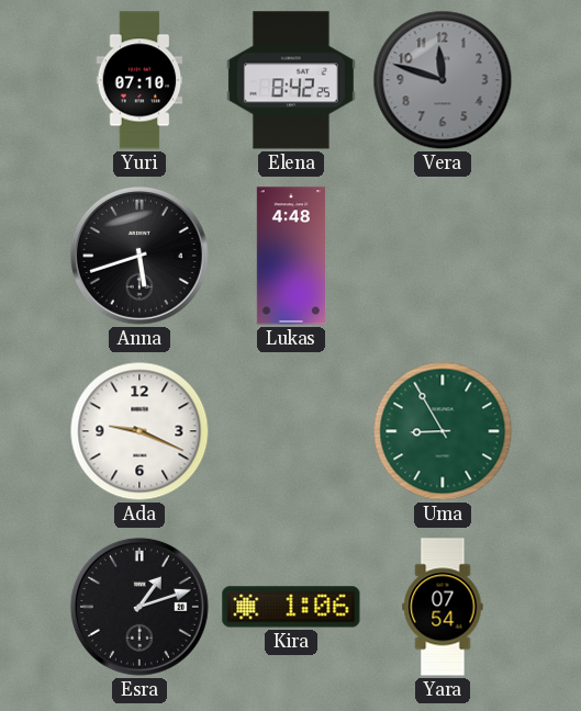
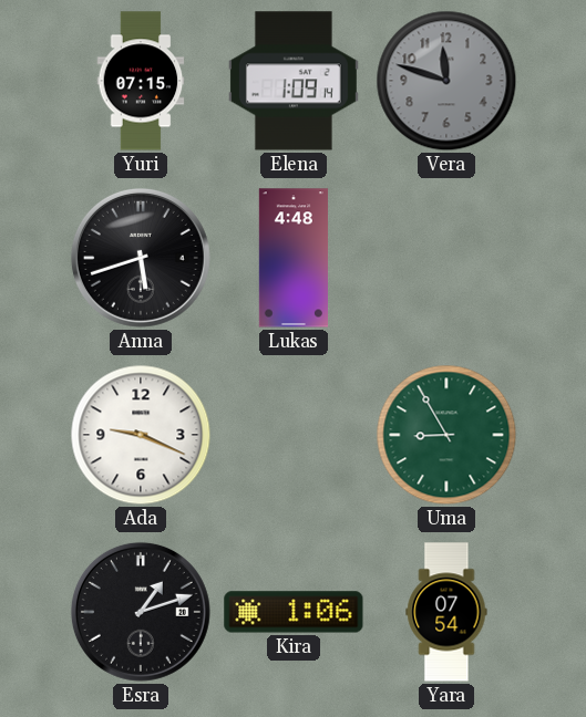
Yuri: 07:10 -> 07:15
Elena: 8:42 -> 1:09
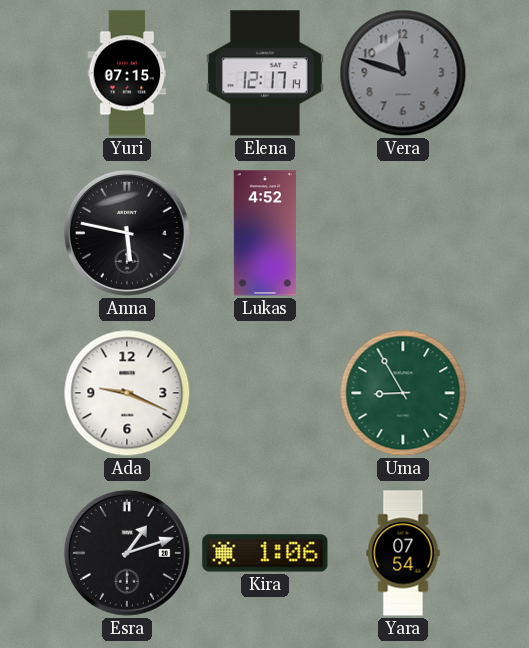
Elena: 1:09 -> 12:17
Anna: 5:42 -> 5:47
Lukas: 4:48 -> 4:52
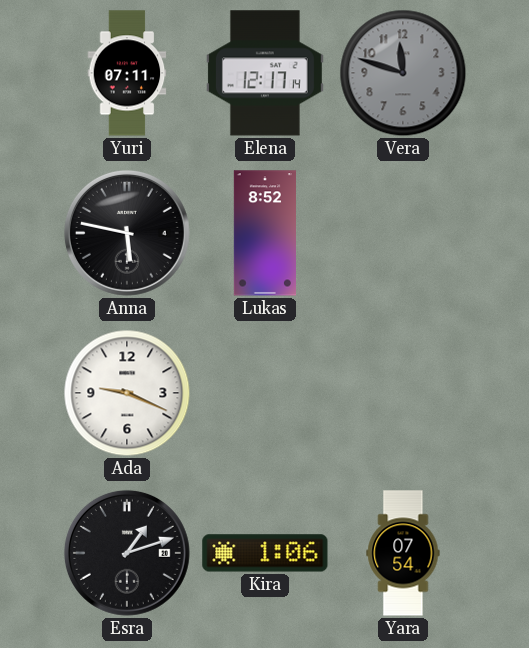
Yuri: 07:15 -> 07:11
Lukas: 4:52 -> 8:52
Uma: 8:55 -> none
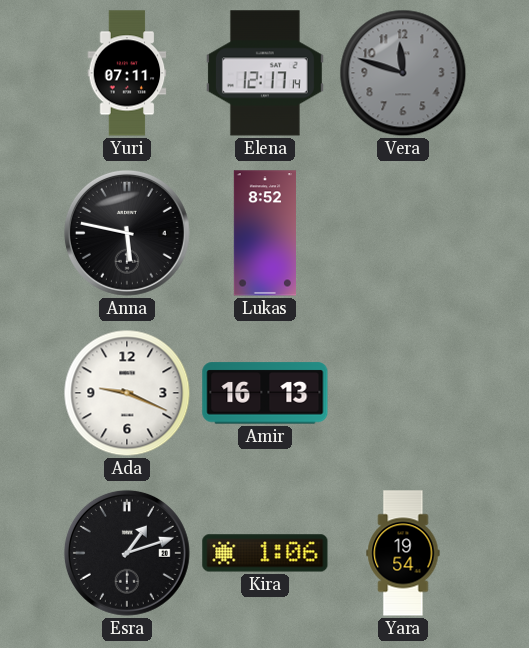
Amir: none -> 16:13
Yara: 07:54 -> 19:54
